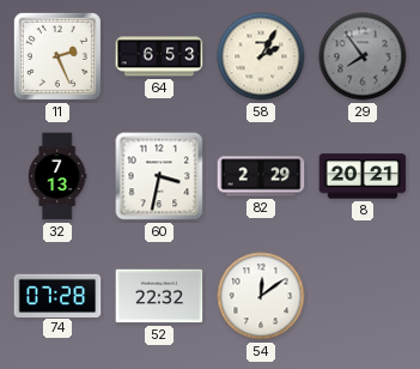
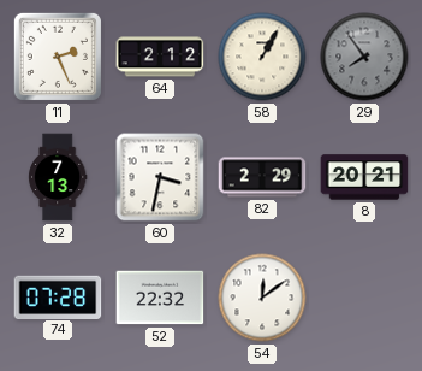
64: 6:53 -> 2:12
58: 2:05 -> 1:05
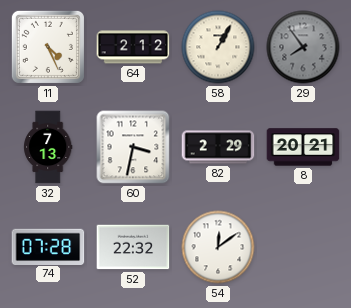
11: 2:26 -> 4:26
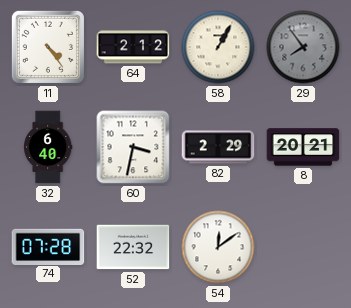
11: 4:26 -> 4:24
32: 7:13 -> 6:40
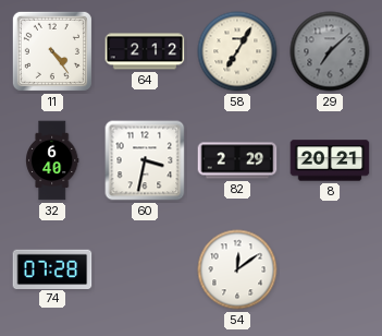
58: 1:05 -> 7:05
29: 7:54 -> 7:08
52: 22:32 -> none
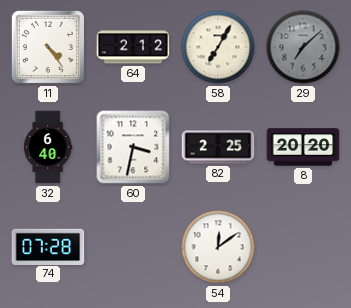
82: 2:29 -> 2:25
8: 20:21 -> 20:20
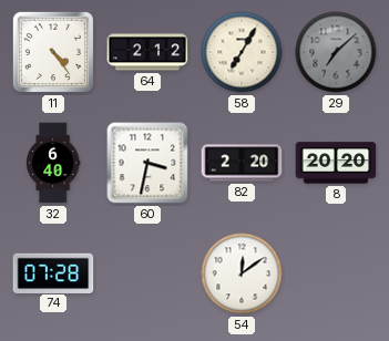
82: 2:25 -> 2:20
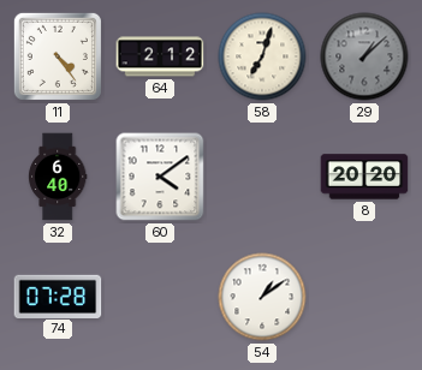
58: 7:05 -> 7:03
29: 7:08 -> 1:08
60: 3:32 -> 4:09
82: 2:20 -> none
54: 12:09 -> 1:09
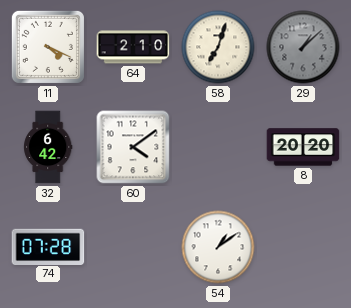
11: 4:24 -> 4:19
64: 2:12 -> 2:10
32: 6:40 -> 6:42
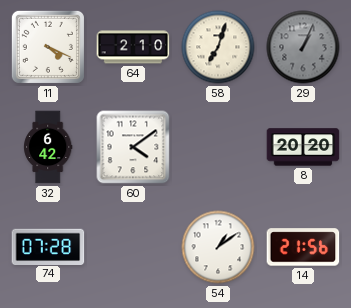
29: 1:08 -> 1:04
14: none -> 21:56
